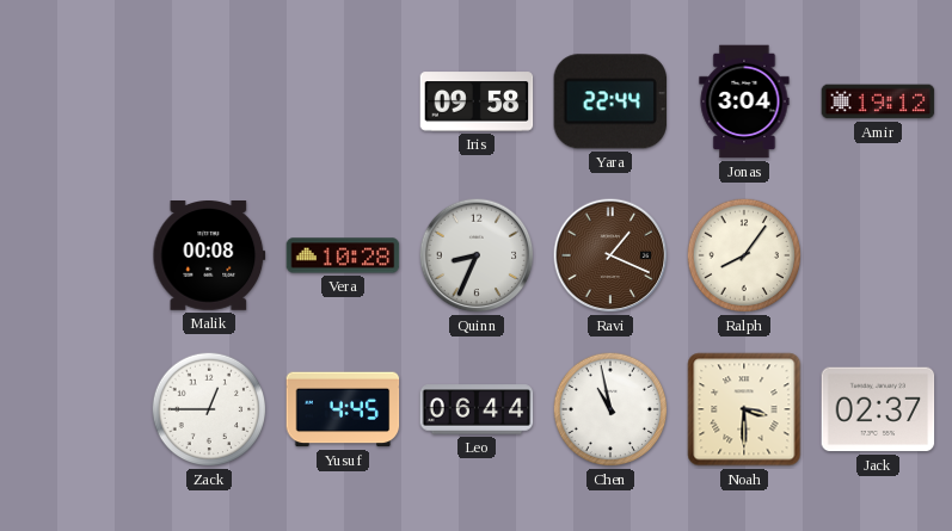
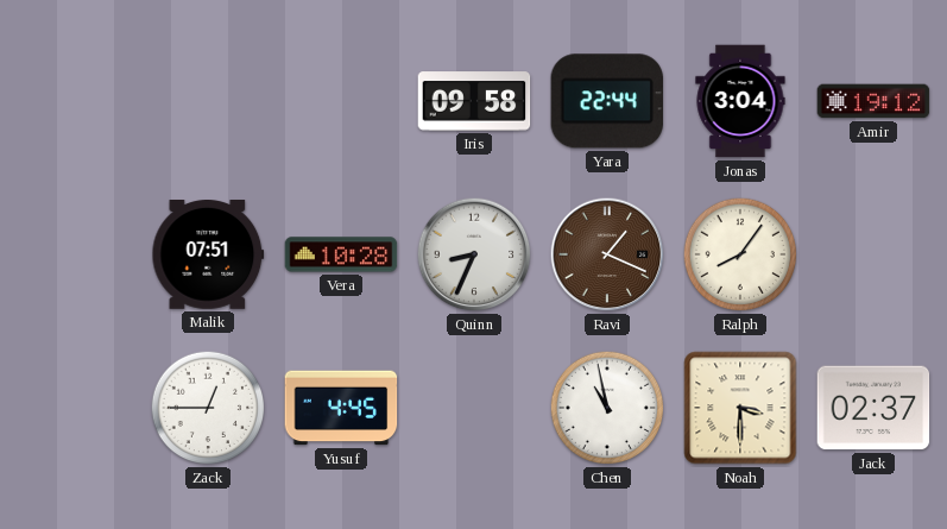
Malik: 00:08 -> 07:51
Leo: 06:44 -> none
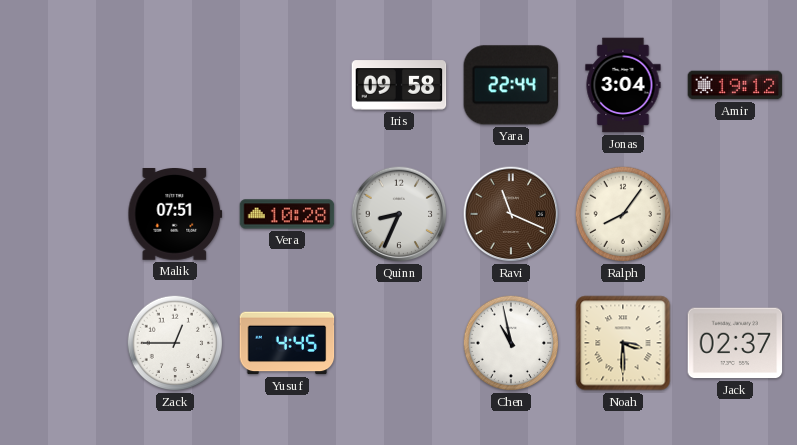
Ravi: 1:19 -> 11:19
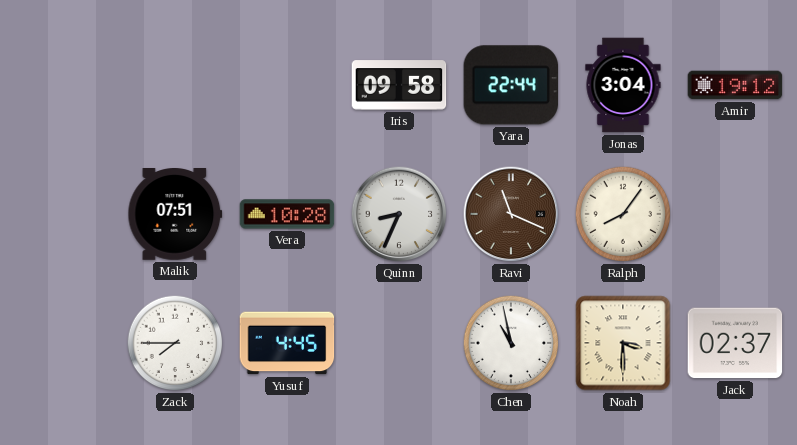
Zack: 12:45 -> 7:45
